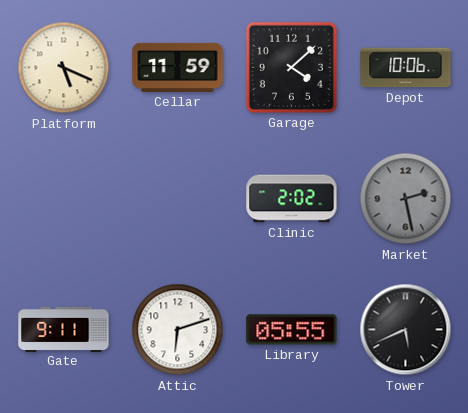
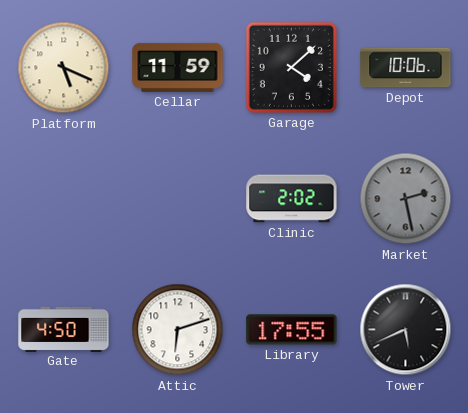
Gate: 9:11 -> 4:50
Library: 05:55 -> 17:55
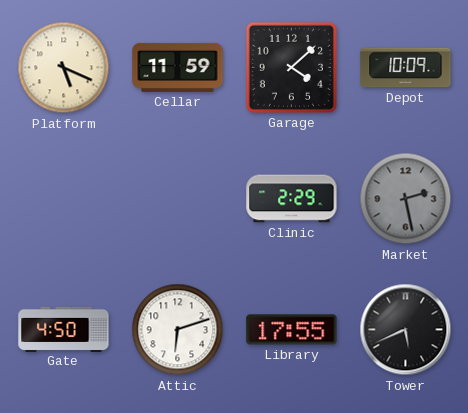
Depot: 10:06 -> 10:09
Clinic: 2:02 -> 2:29
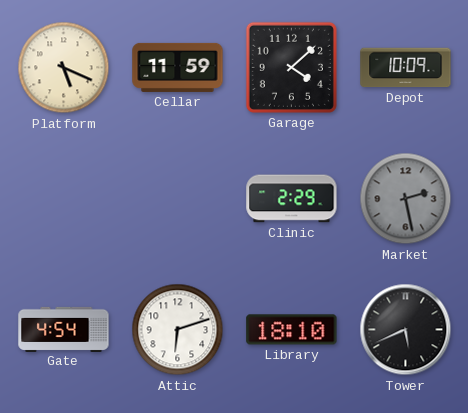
Gate: 4:50 -> 4:54
Library: 17:55 -> 18:10
